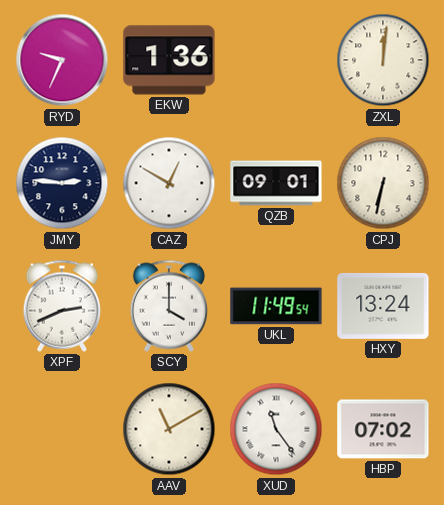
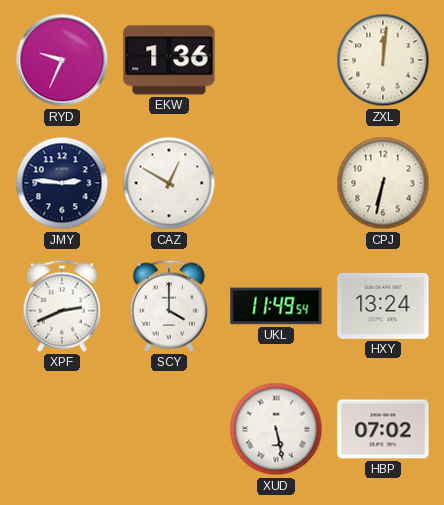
QZB: 09:01 -> none
AAV: 11:10 -> none
XUD: 11:24 -> 5:28
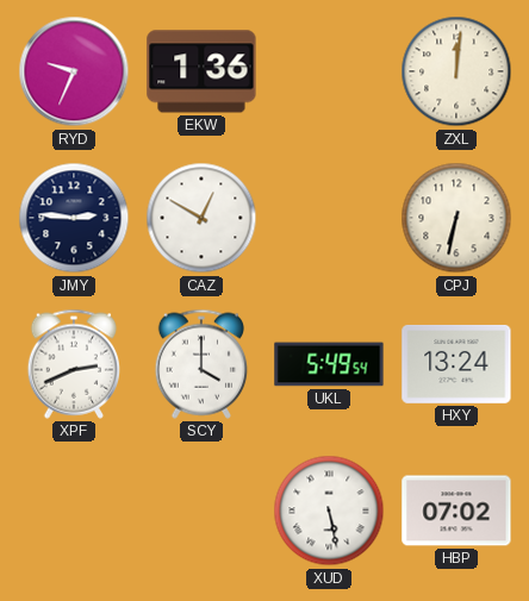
UKL: 11:49 -> 5:49
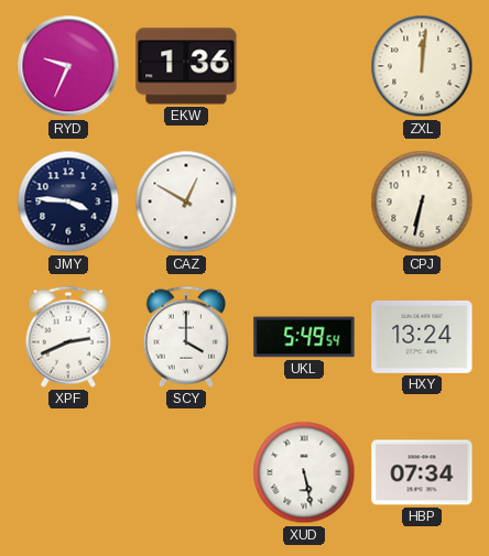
JMY: 2:46 -> 3:46
HBP: 07:02 -> 07:34
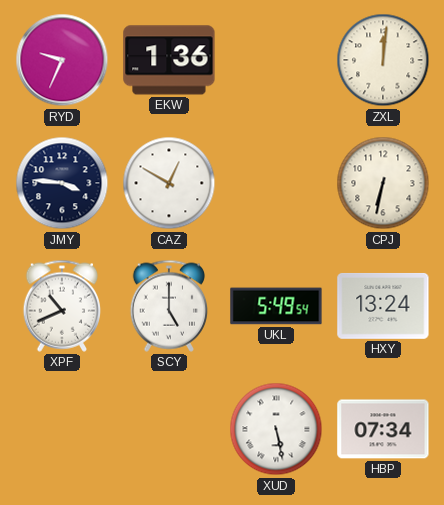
XPF: 2:41 -> 10:41
SCY: 4:00 -> 5:00
